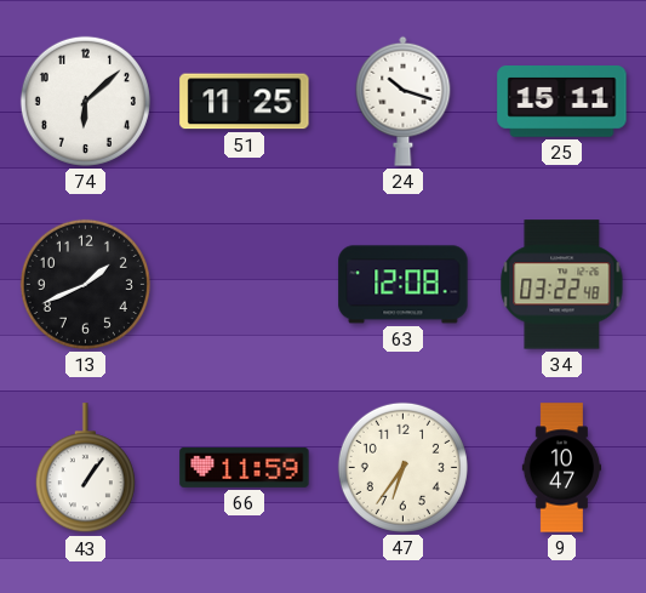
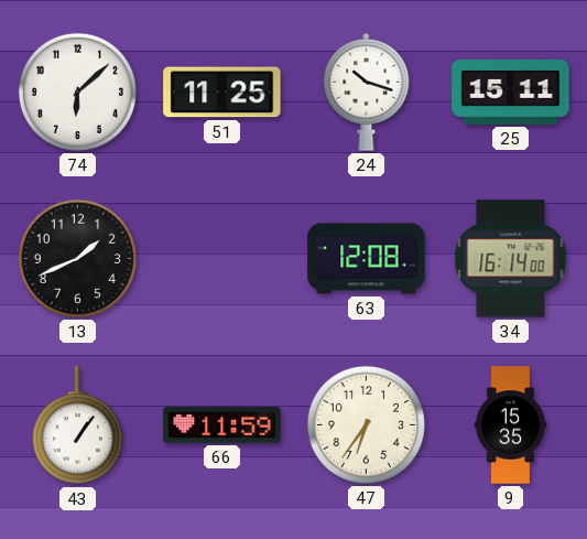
34: 03:22 -> 16:14
9: 10:47 -> 15:35
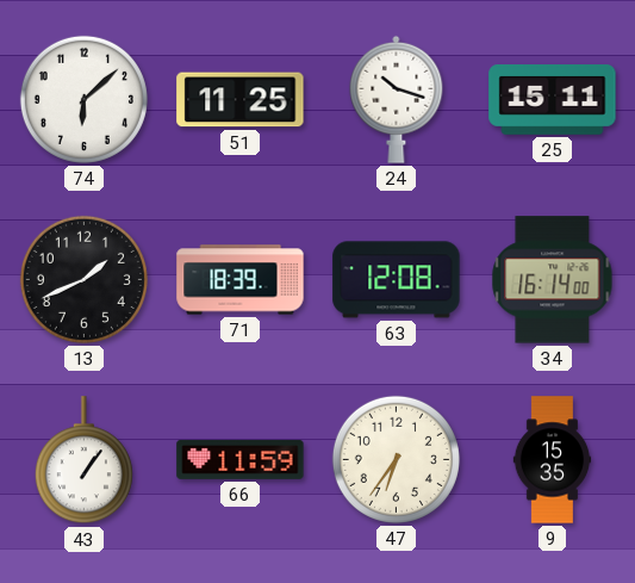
71: none -> 18:39
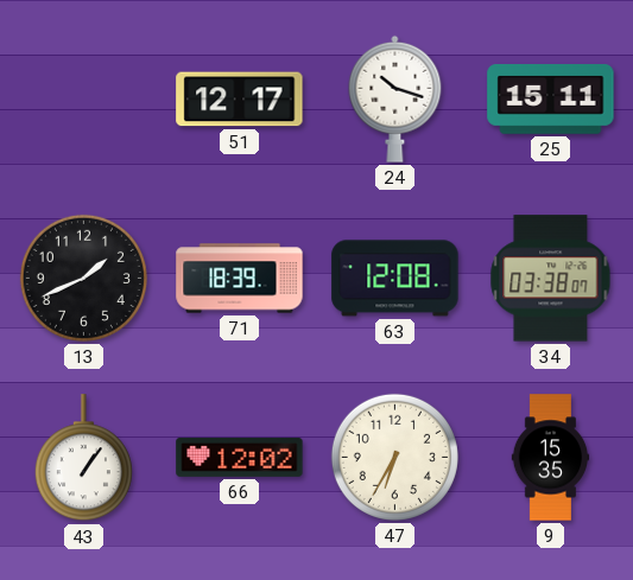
74: 6:08 -> none
51: 11:25 -> 12:17
34: 16:14 -> 03:38
66: 11:59 -> 12:02
47: 6:36 -> 6:35
